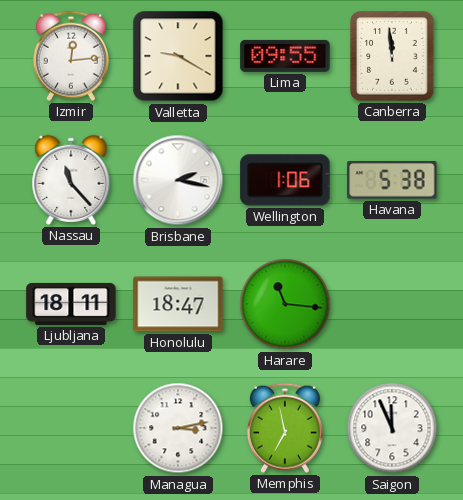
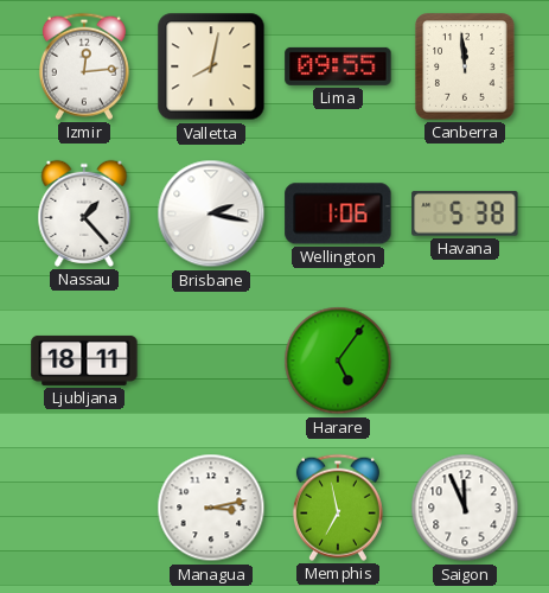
Valletta: 9:20 -> 8:02
Nassau: 11:23 -> 1:23
Honolulu: 18:47 -> none
Harare: 11:16 -> 5:06
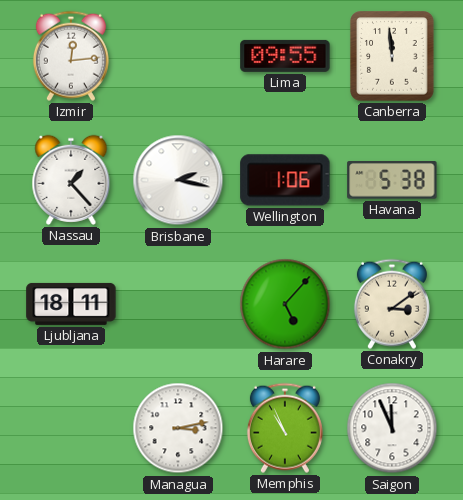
Valletta: 8:02 -> none
Harare: 5:06 -> 5:07
Conakry: none -> 3:09
Memphis: 6:58 -> 10:56
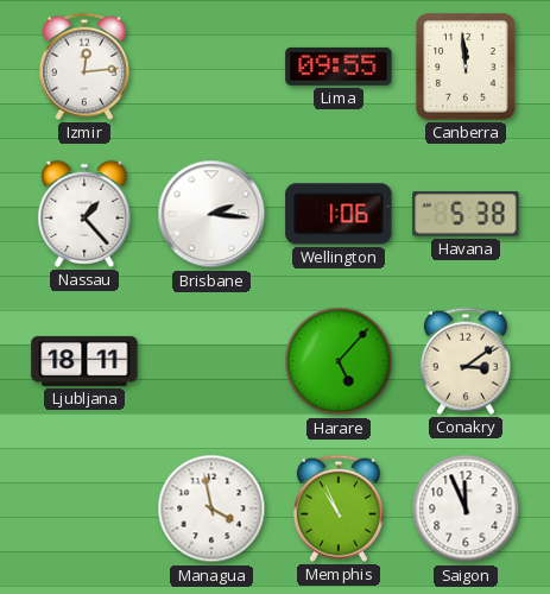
Brisbane: 2:17 -> 2:16
Managua: 3:13 -> 3:58
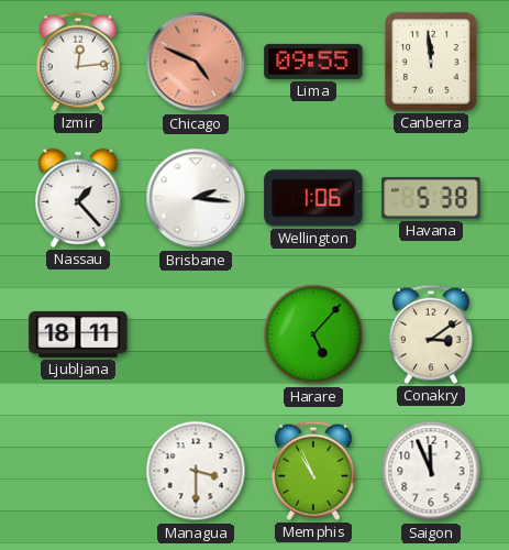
Chicago: none -> 4:49
Managua: 3:58 -> 3:30
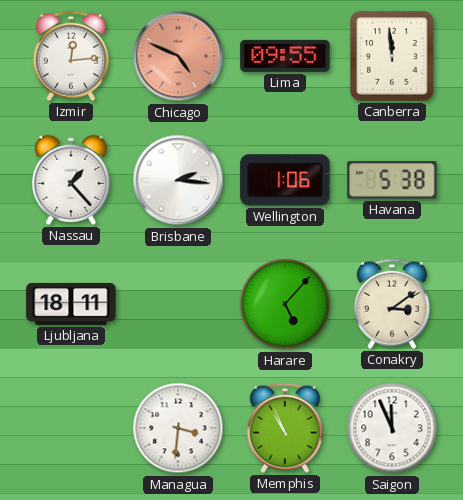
Managua: 3:30 -> 3:31
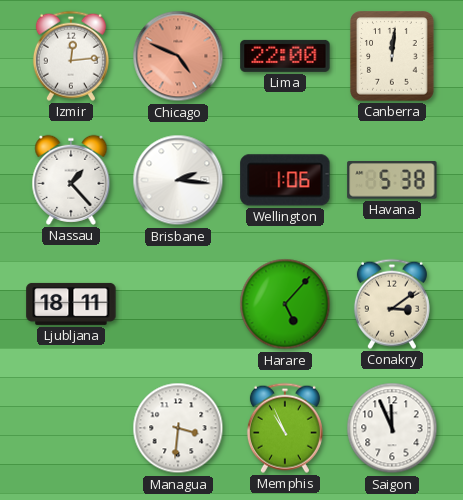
Lima: 09:55 -> 22:00
Canberra: 11:59 -> 12:01
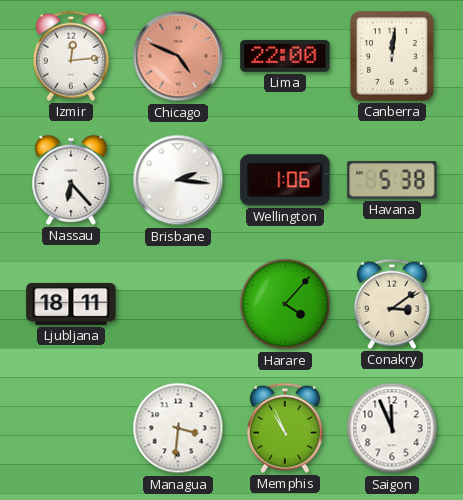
Nassau: 1:23 -> 6:23
Harare: 5:07 -> 4:07
